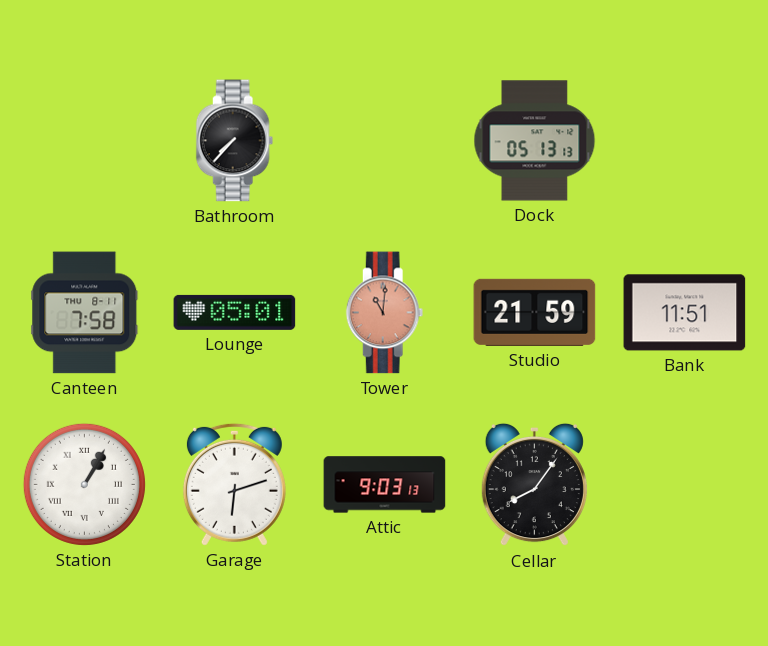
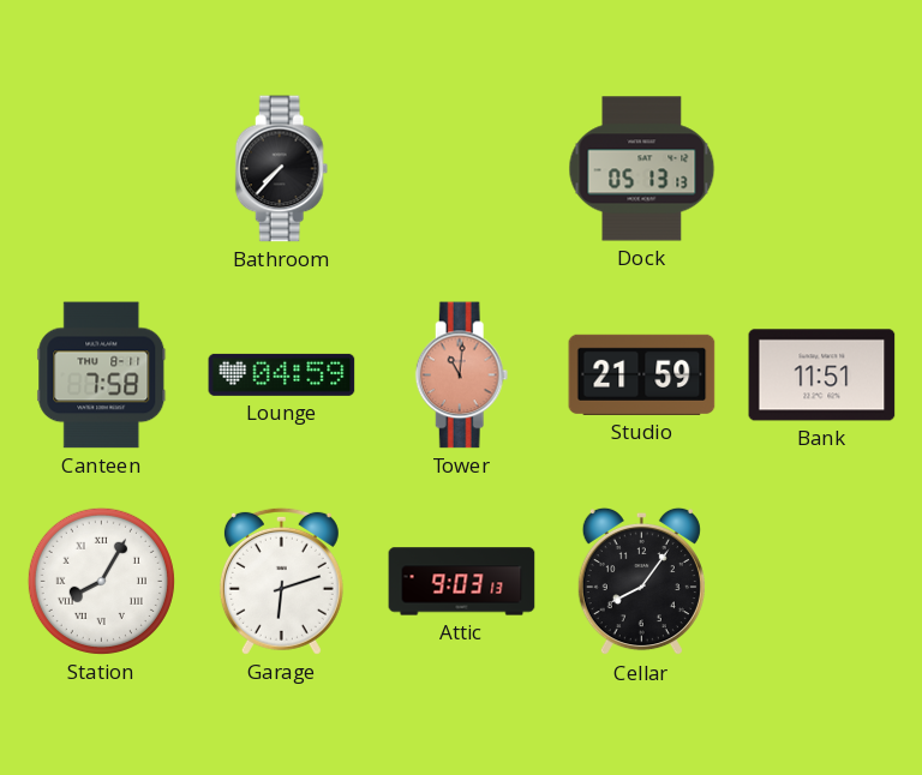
Lounge: 05:01 -> 04:59
Station: 1:05 -> 8:05
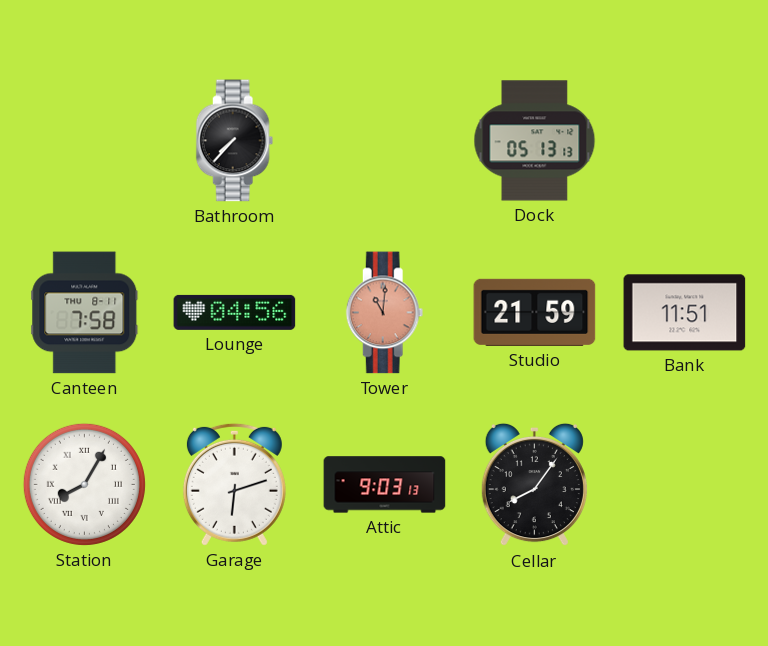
Lounge: 04:59 -> 04:56
